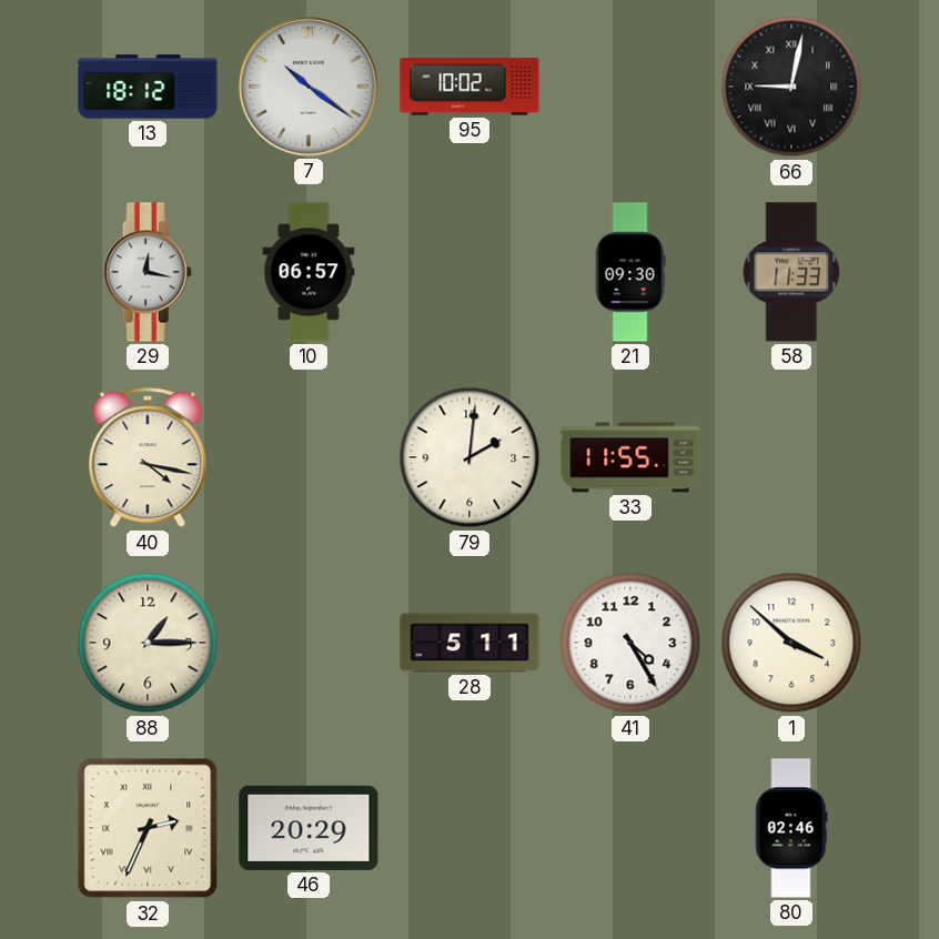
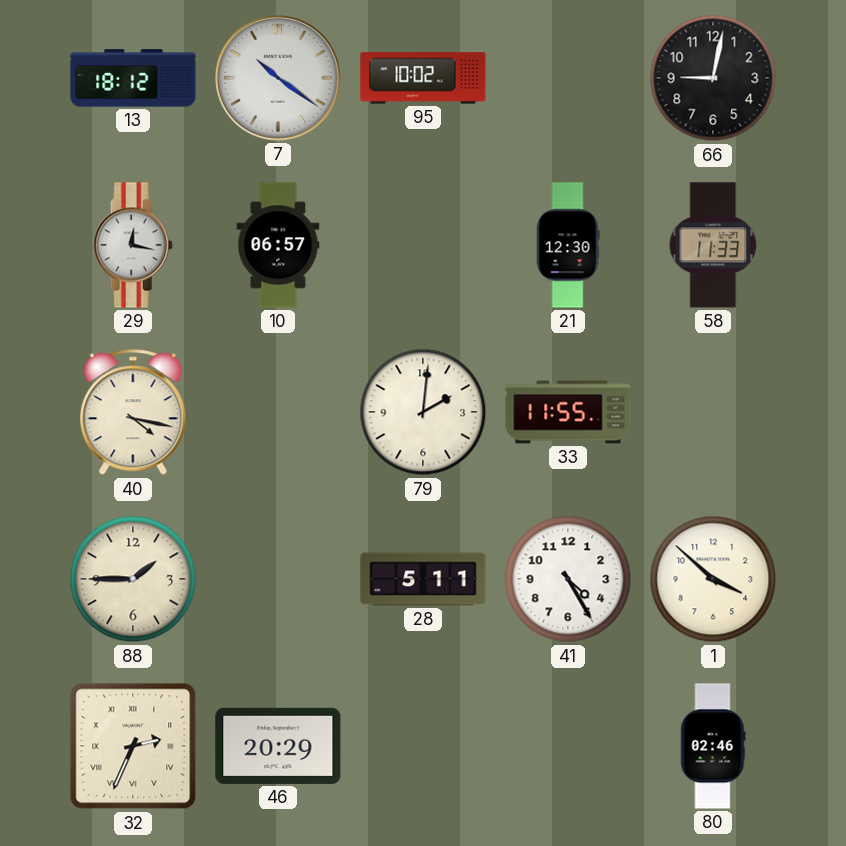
66 numerals: Roman -> Arabic
21: 09:30 -> 12:30
88: 1:15 -> 1:45
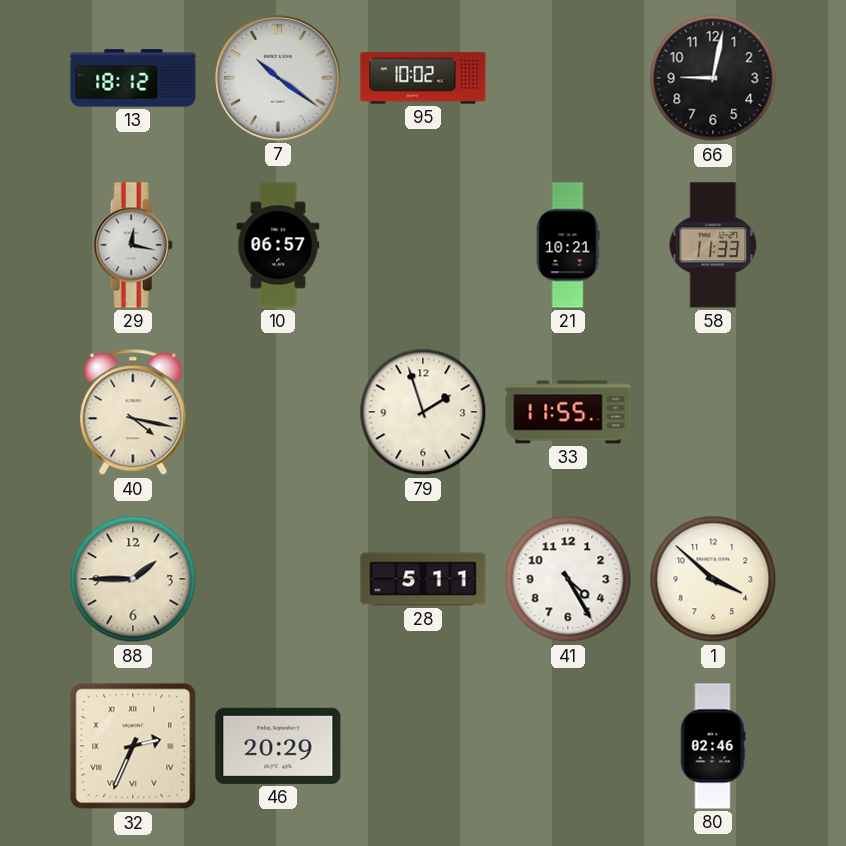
21: 12:30 -> 10:21
79: 2:01 -> 1:57
